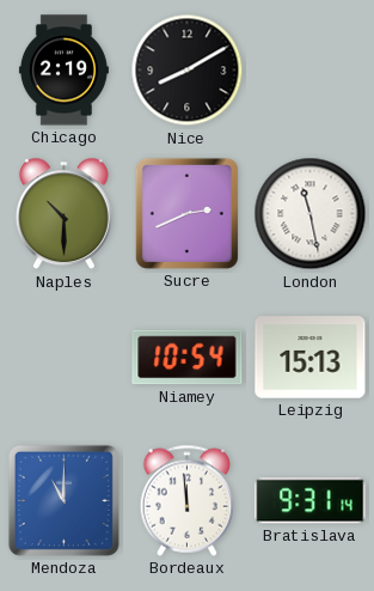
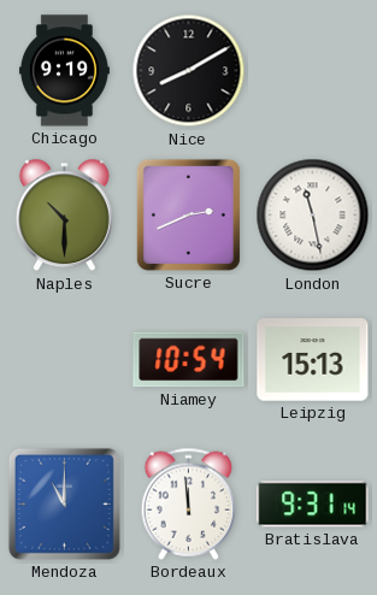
Chicago: 2:19 -> 9:19
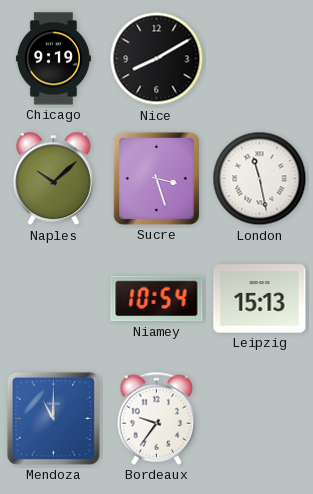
Naples: 10:30 -> 10:08
Sucre: 2:41 -> 3:27
Bordeaux: 11:59 -> 9:36
Bratislava: 9:31 -> none
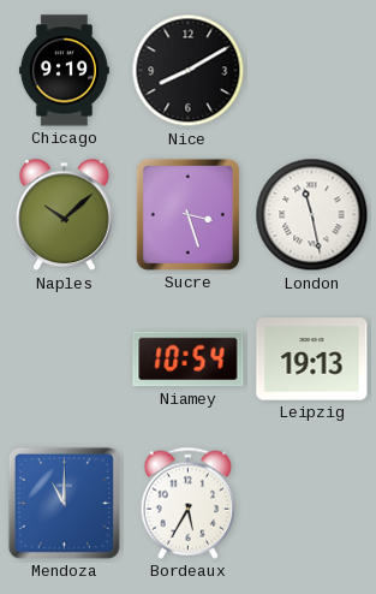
Leipzig: 15:13 -> 19:13
Bordeaux: 9:36 -> 5:35
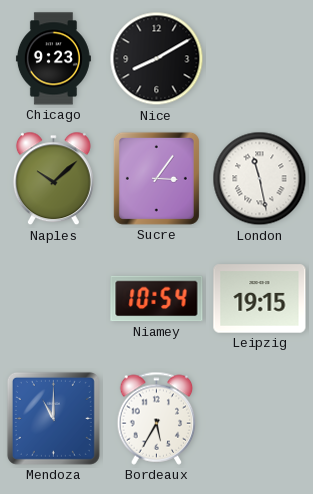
Chicago: 9:19 -> 9:23
Sucre: 3:27 -> 3:06
Leipzig: 19:13 -> 19:15
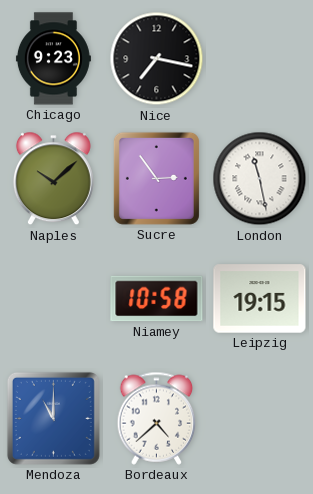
Nice: 8:10 -> 7:17
Sucre: 3:06 -> 2:54
Niamey: 10:54 -> 10:58
Bordeaux: 5:35 -> 4:38
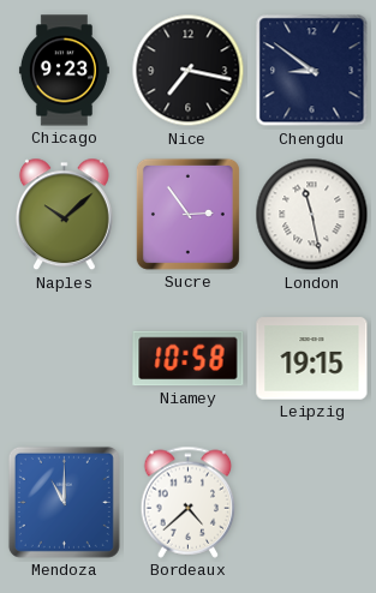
Chengdu: none -> 8:51
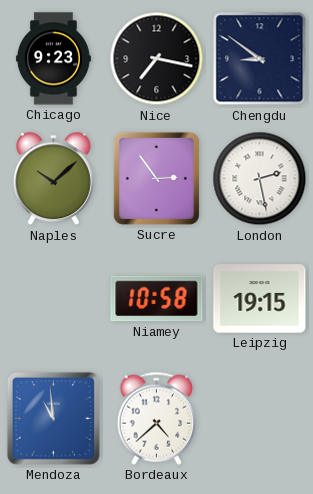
London: 11:28 -> 2:28
Mendoza: 11:00 -> 10:59
